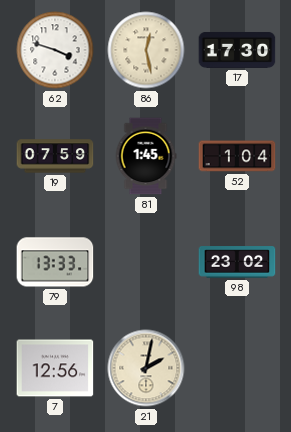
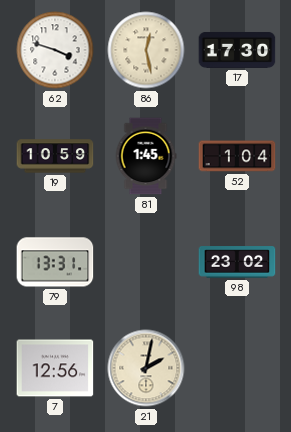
19: 07:59 -> 10:59
79: 13:33 -> 13:31
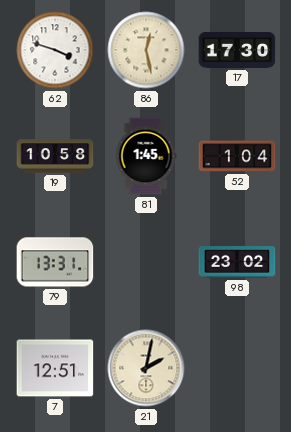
19: 10:59 -> 10:58
7: 12:56 -> 12:51
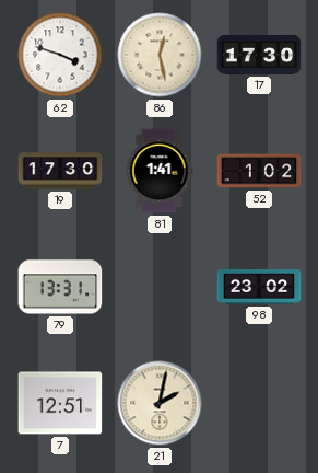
19: 10:58 -> 17:30
81: 1:45 -> 1:41
52: 1:04 -> 1:02
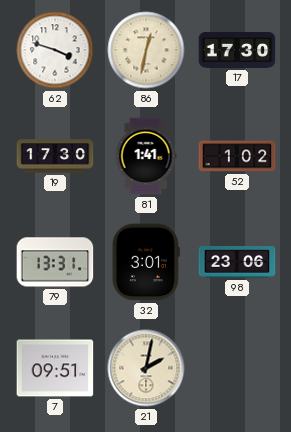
86: 12:28 -> 12:32
32: none -> 3:01
98: 23:02 -> 23:06
7: 12:51 -> 09:51
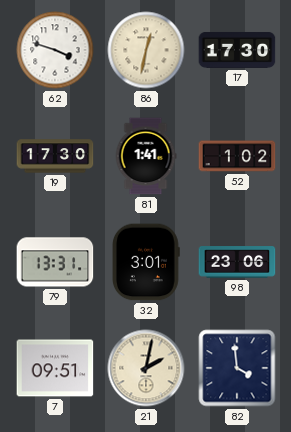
82: none -> 3:59
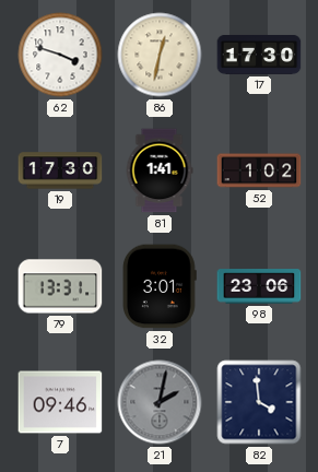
7: 09:51 -> 09:46
21 dial: cream -> grey
